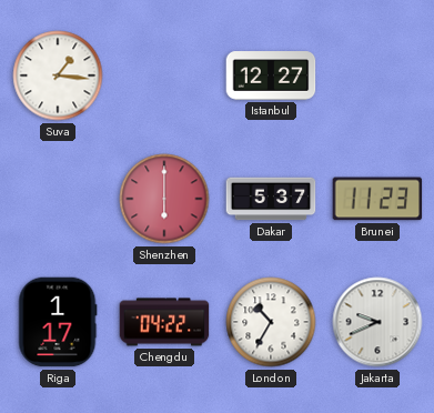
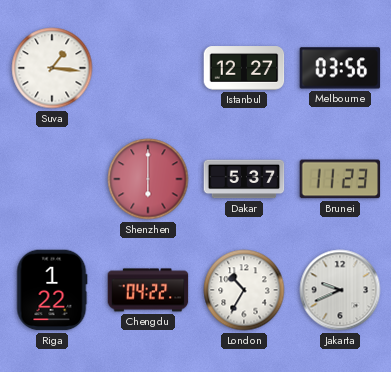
Melbourne: none -> 03:56
Riga: 1:17 -> 1:22
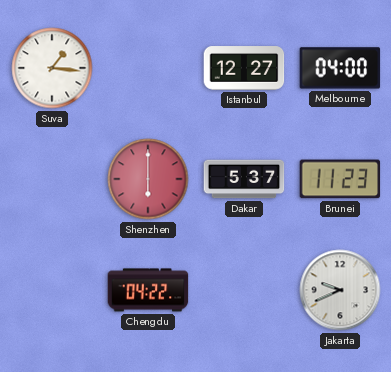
Melbourne: 03:56 -> 04:00
Riga: 1:22 -> none
London: 10:35 -> none
